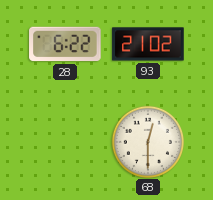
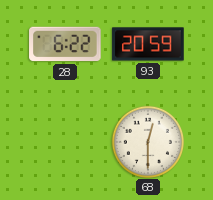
93: 21:02 -> 20:59
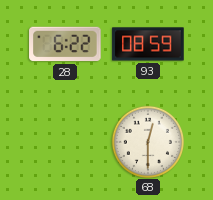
93: 20:59 -> 08:59
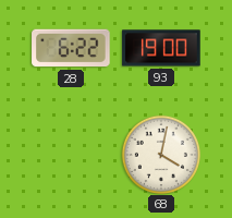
93: 08:59 -> 19:00
68: 12:30 -> 4:02
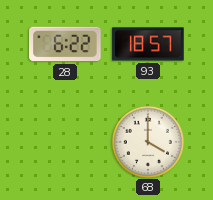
93: 19:00 -> 18:57
68: 4:02 -> 4:00
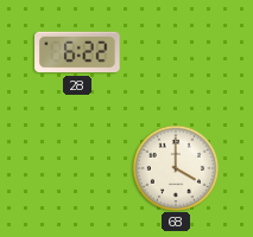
93: 18:57 -> none
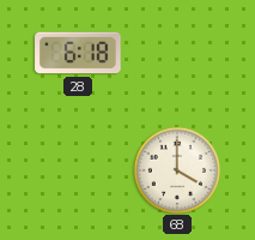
28: 6:22 -> 6:18
